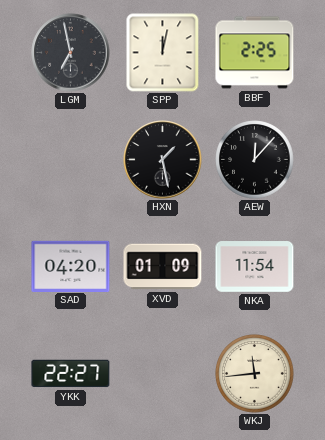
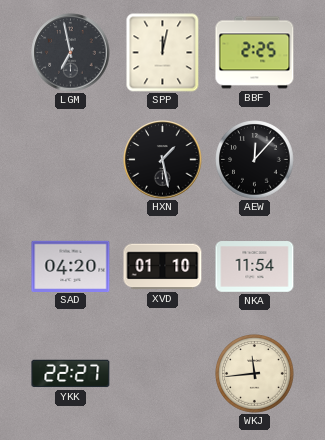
XVD: 01:09 -> 01:10
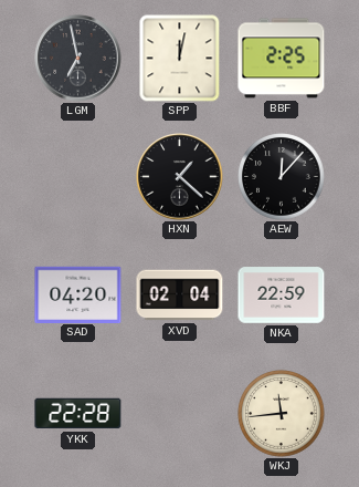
HXN: 1:28 -> 1:22
XVD: 01:10 -> 02:04
NKA: 11:54 -> 22:59
YKK: 22:27 -> 22:28
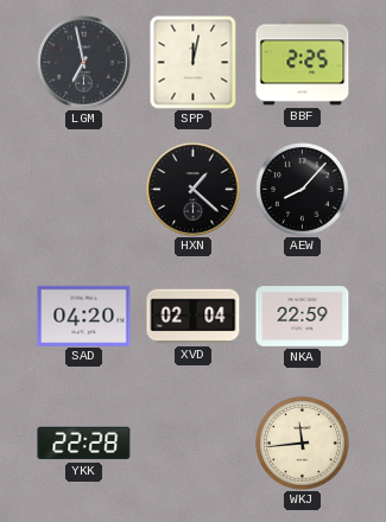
AEW: 12:07 -> 8:07
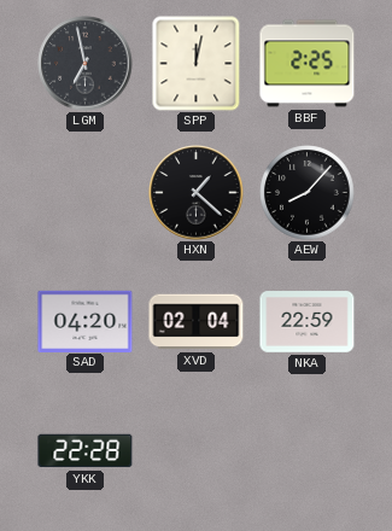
WKJ: 11:44 -> none
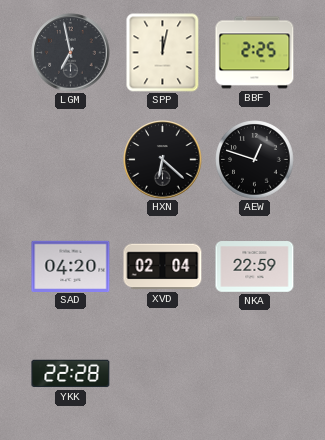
HXN: 1:22 -> 6:22
AEW: 8:07 -> 12:48
